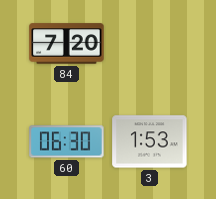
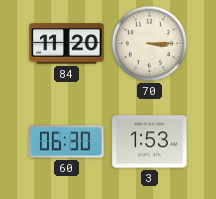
84: 7:20 -> 11:20
70: none -> 3:15
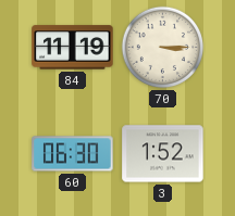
84: 11:20 -> 11:19
3: 1:53 -> 1:52
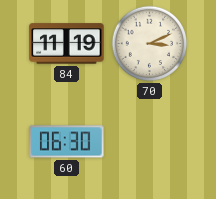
70: 3:15 -> 3:11
3: 1:52 -> none
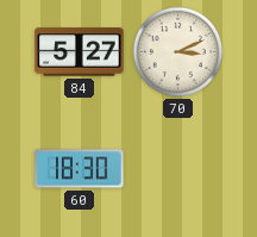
84: 11:19 -> 5:27
60: 06:30 -> 18:30
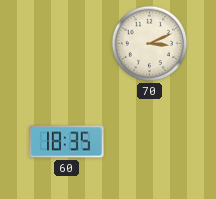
84: 5:27 -> none
60: 18:30 -> 18:35
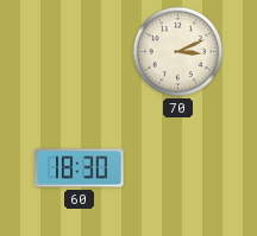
60: 18:35 -> 18:30
